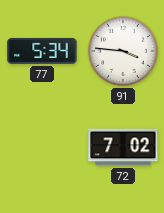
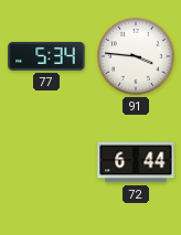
72: 7:02 -> 6:44
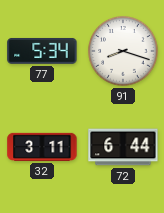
91: 3:46 -> 8:18
32: none -> 3:11
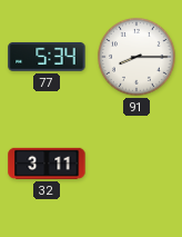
91: 8:18 -> 8:15
72: 6:44 -> none
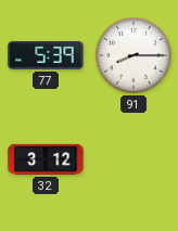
77: 5:34 -> 5:39
32: 3:11 -> 3:12
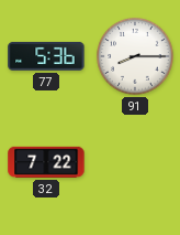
77: 5:39 -> 5:36
32: 3:12 -> 7:22
